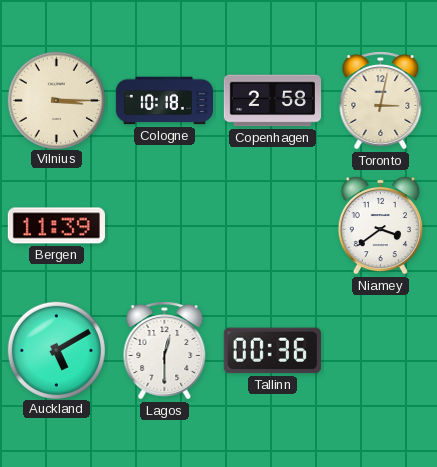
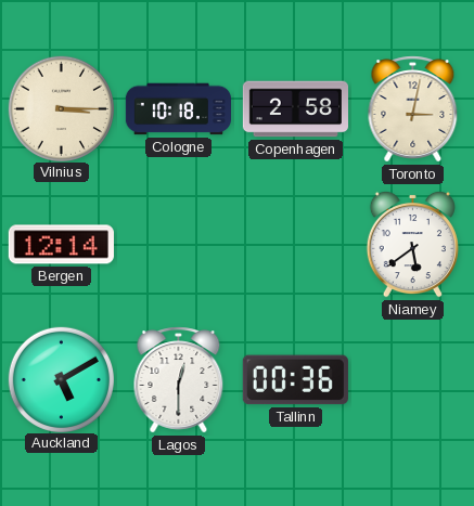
Bergen: 11:39 -> 12:14
Niamey: 3:39 -> 5:39
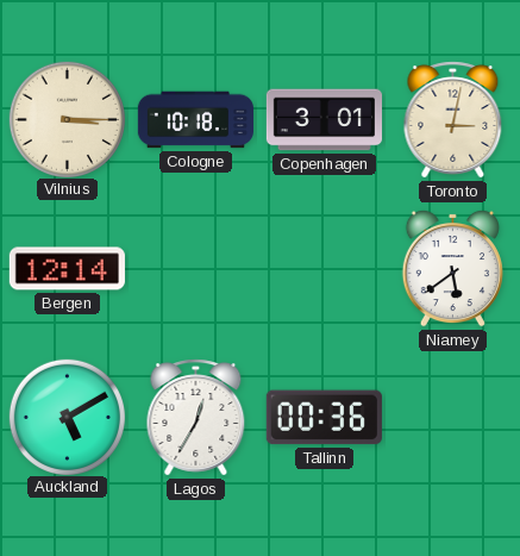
Copenhagen: 2:58 -> 3:01
Lagos: 12:30 -> 12:35
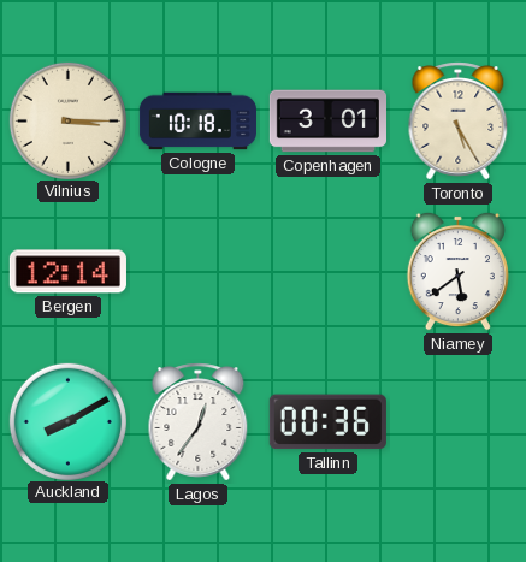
Toronto: 3:02 -> 5:25
Auckland: 5:10 -> 8:10
Lagos: 12:35 -> 12:36
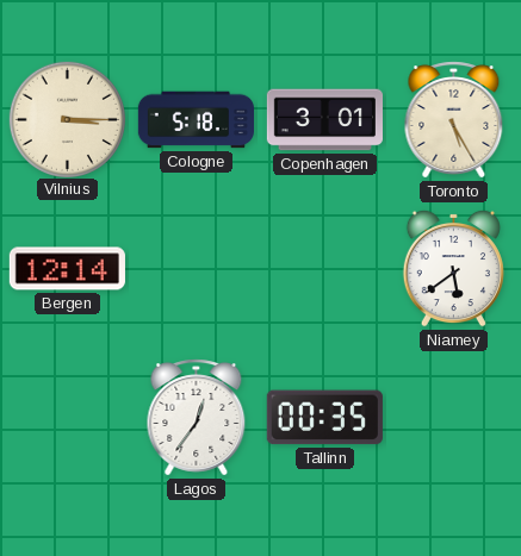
Cologne: 10:18 -> 5:18
Auckland: 8:10 -> none
Tallinn: 00:36 -> 00:35
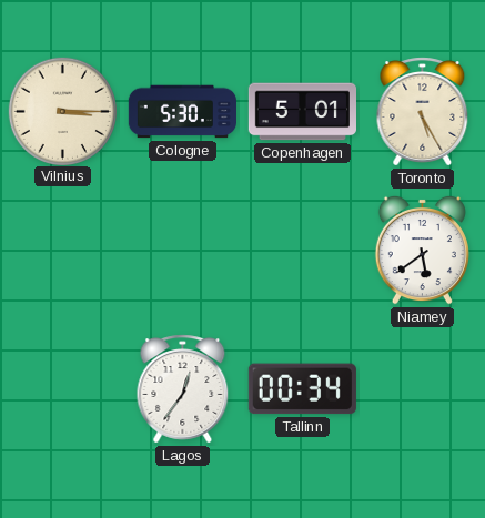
Cologne: 5:18 -> 5:30
Copenhagen: 3:01 -> 5:01
Bergen: 12:14 -> none
Tallinn: 00:35 -> 00:34
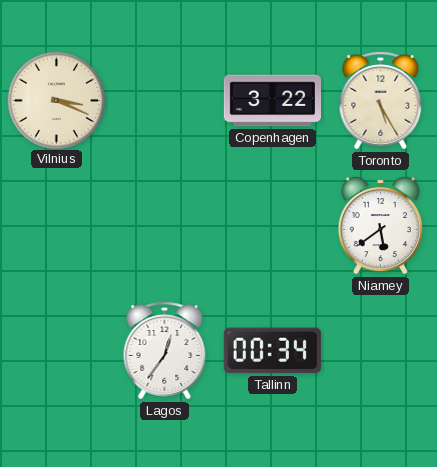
Vilnius: 3:15 -> 3:19
Cologne: 5:30 -> none
Copenhagen: 5:01 -> 3:22
